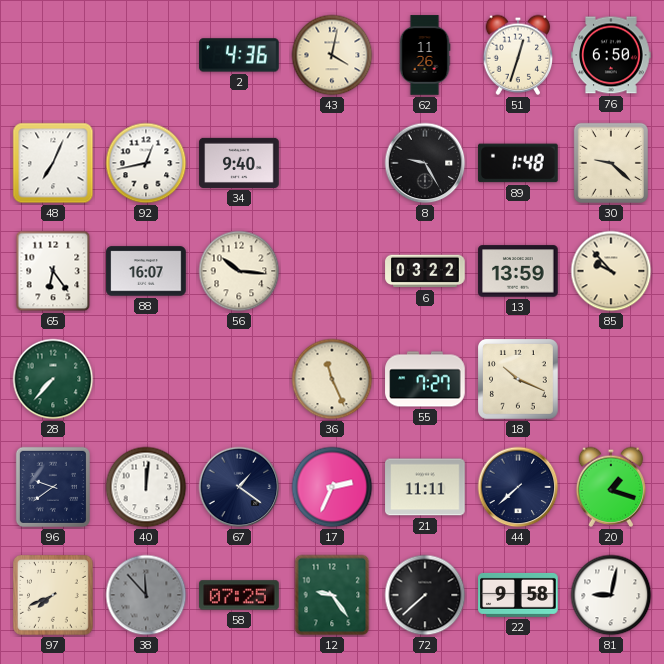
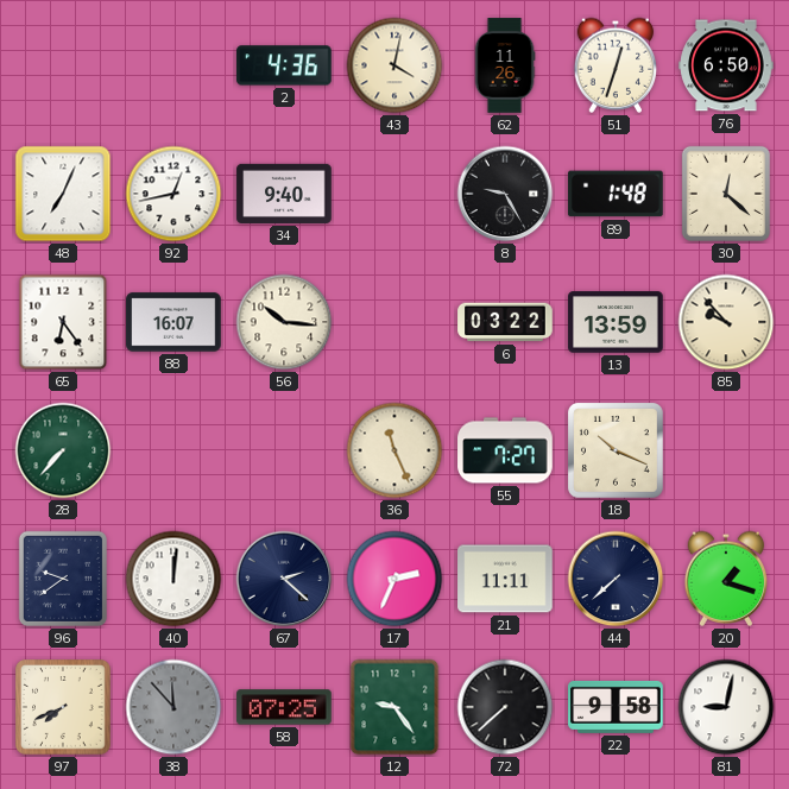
30: 9:22 -> 12:22
67: 1:21 -> 2:22
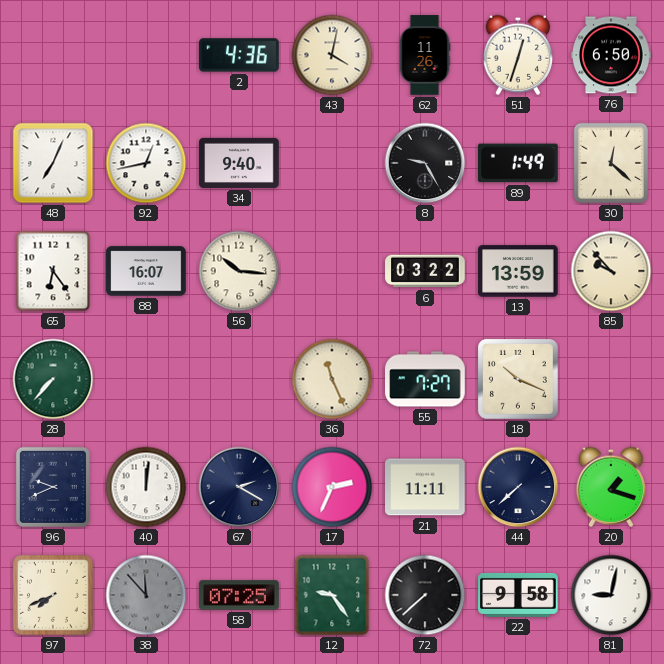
89: 1:48 -> 1:49
96: 9:39 -> 9:41
67: 2:22 -> 2:20
